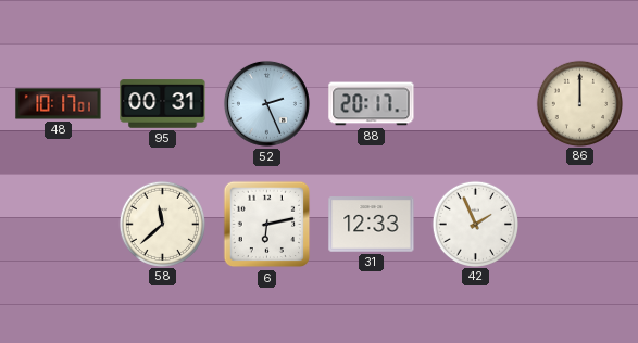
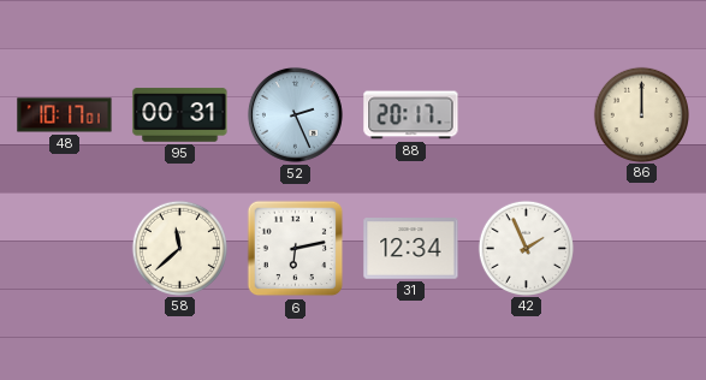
31: 12:33 -> 12:34
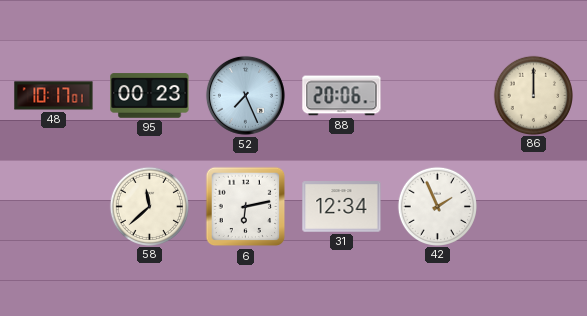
95: 00:31 -> 00:23
52: 2:26 -> 7:26
88: 20:17 -> 20:06
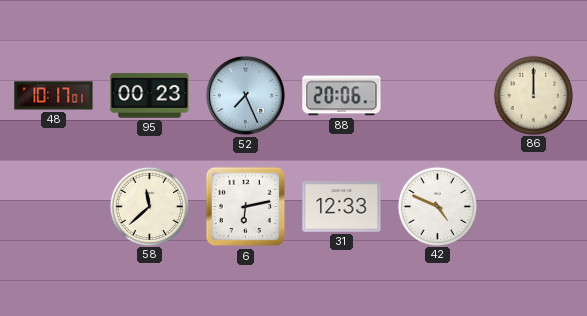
31: 12:34 -> 12:33
42: 1:56 -> 4:49
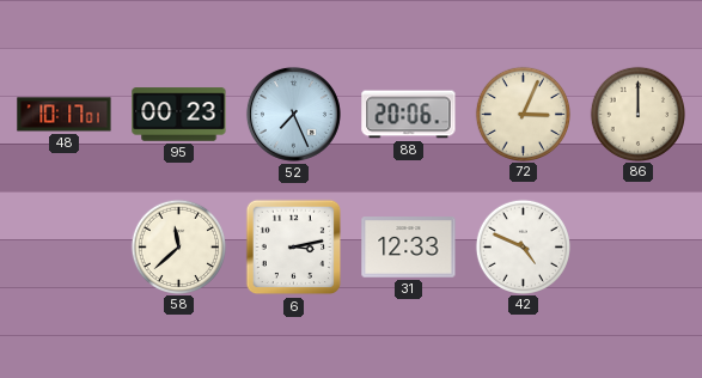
72: none -> 3:04
6: 6:13 -> 3:13
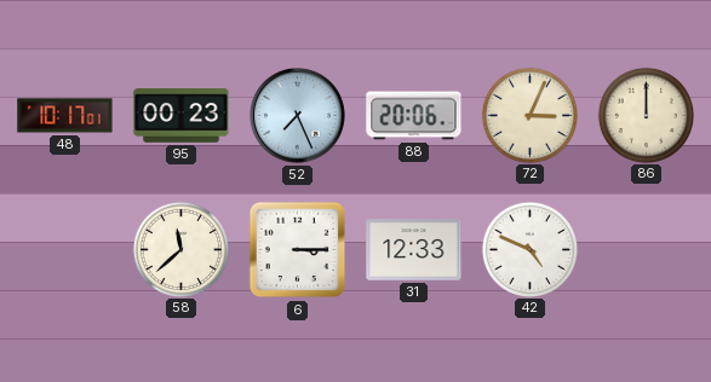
6: 3:13 -> 3:15
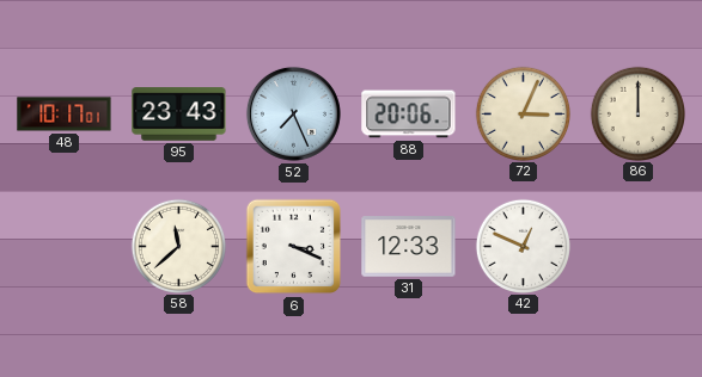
95: 00:23 -> 23:43
6: 3:15 -> 3:19
42: 4:49 -> 12:49
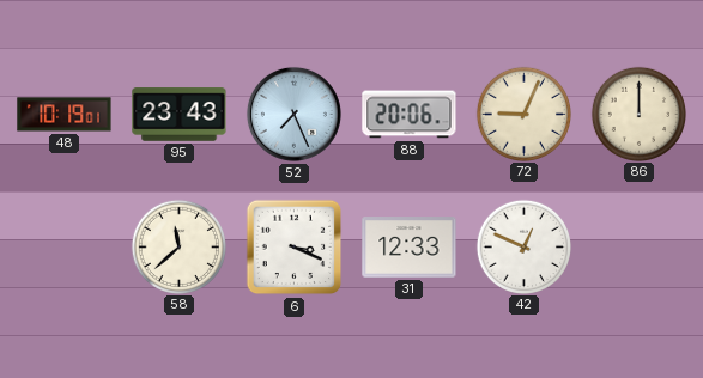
48: 10:17 -> 10:19
72: 3:04 -> 9:04
